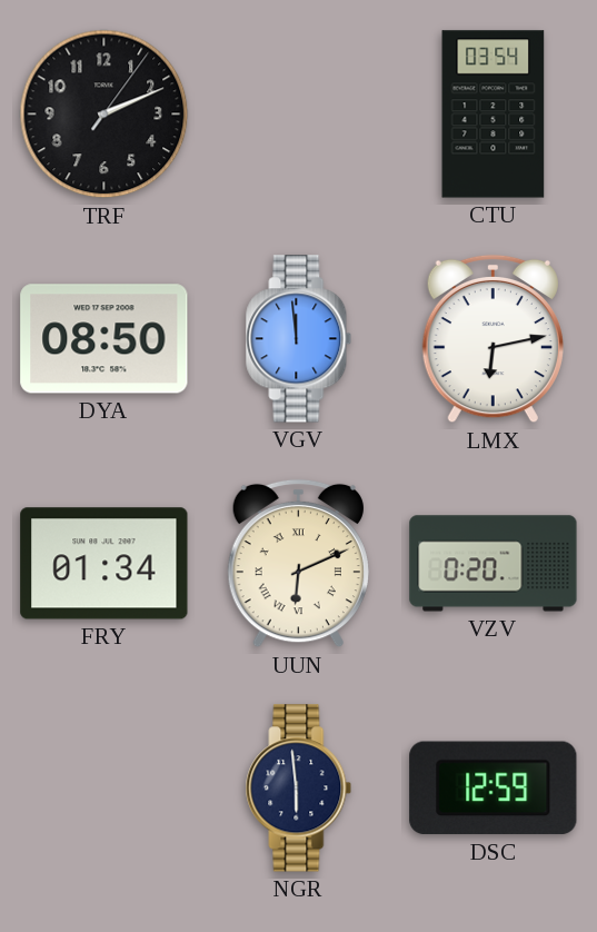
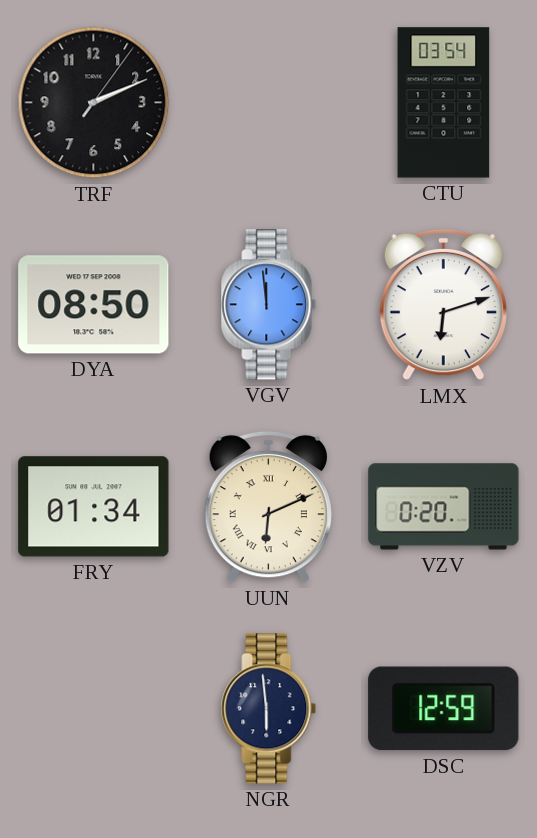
LMX: 6:13 -> 6:12
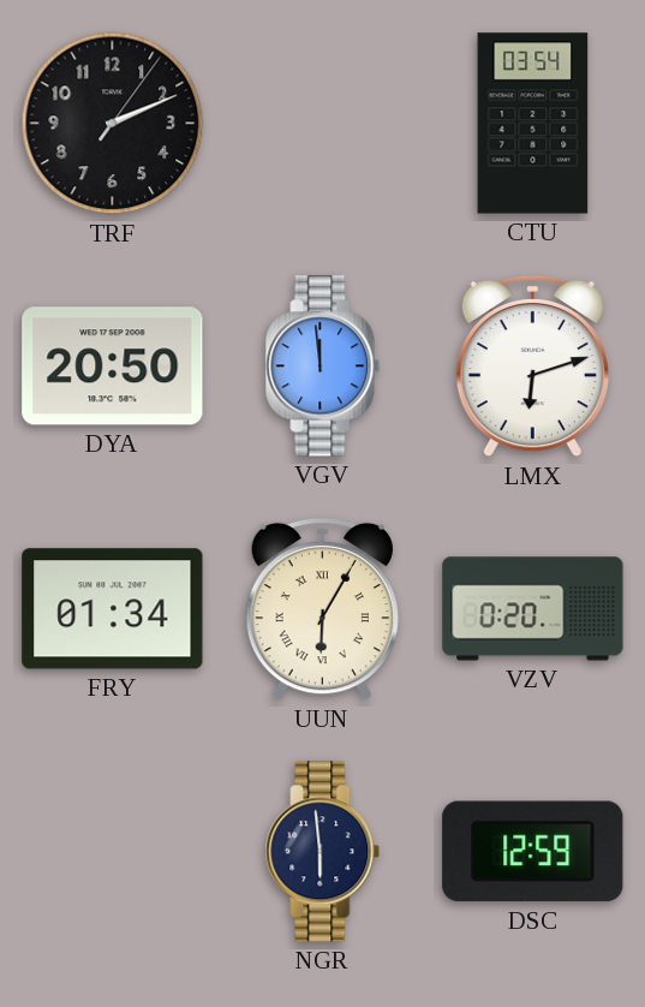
DYA: 08:50 -> 20:50
UUN: 6:11 -> 6:05
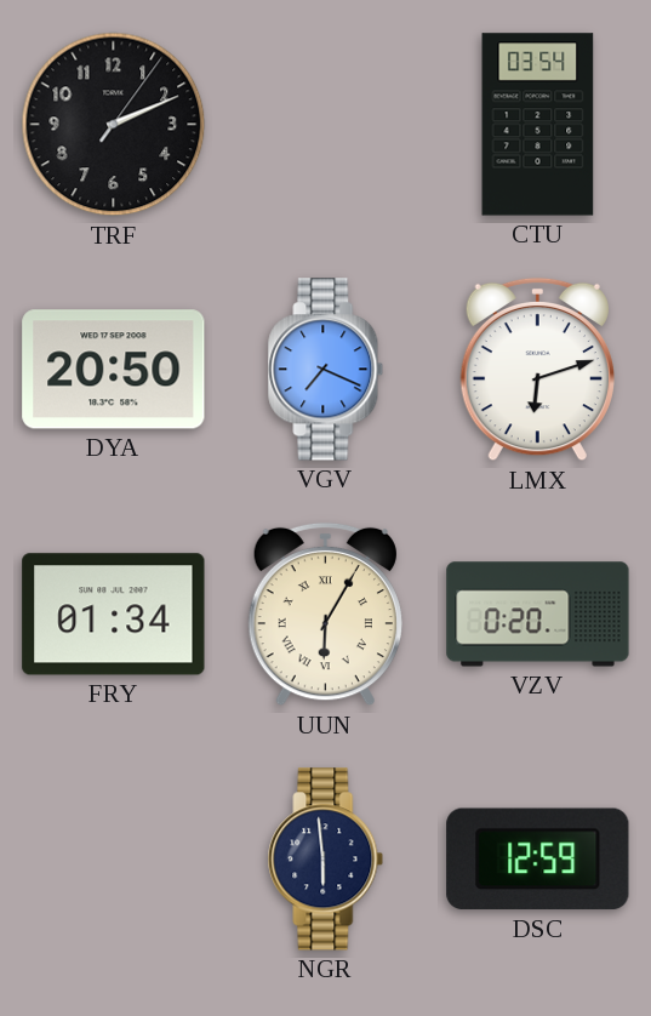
VGV: 11:59 -> 7:19
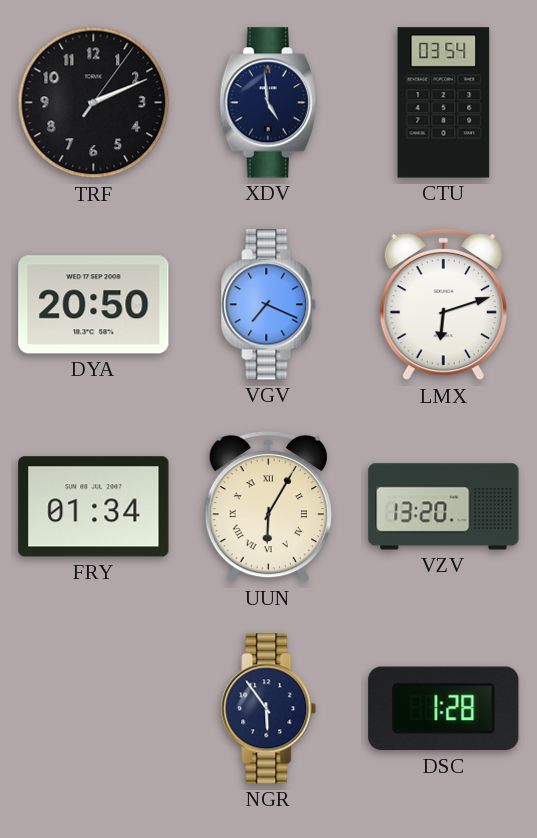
XDV: none -> 4:59
VZV: 0:20 -> 13:20
NGR: 5:59 -> 5:54
DSC: 12:59 -> 1:28
